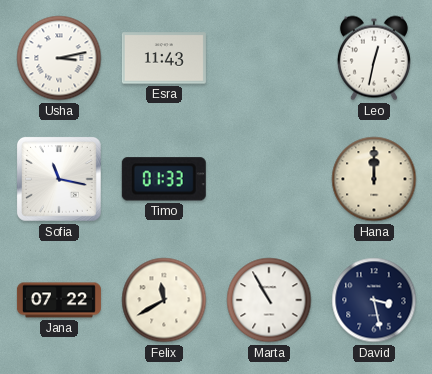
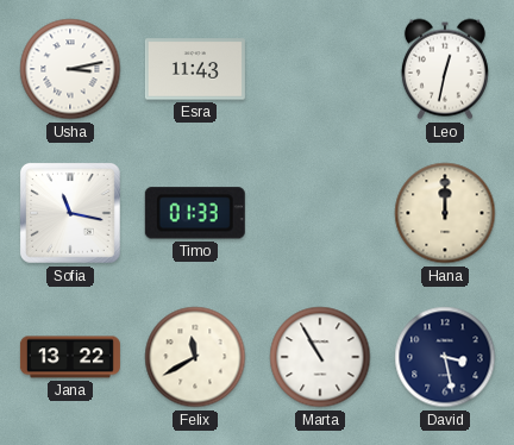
Jana: 07:22 -> 13:22
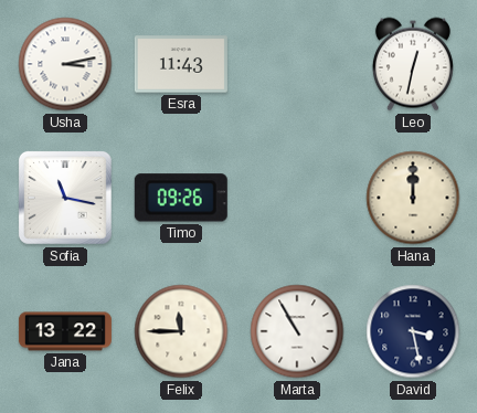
Timo: 01:33 -> 09:26
Felix: 11:40 -> 11:45
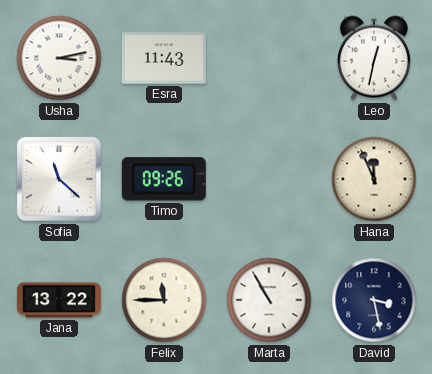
Sofia: 11:17 -> 11:22
Hana: 12:00 -> 11:56
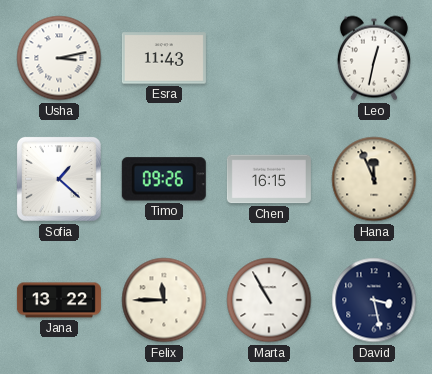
Sofia: 11:22 -> 1:22
Chen: none -> 16:15
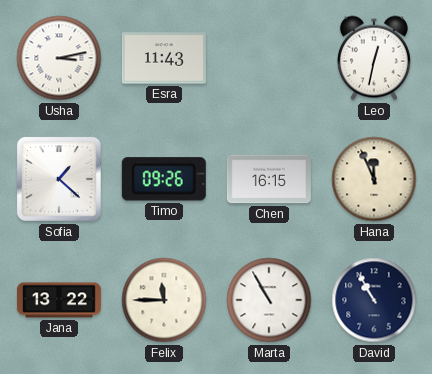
David: 3:28 -> 10:55
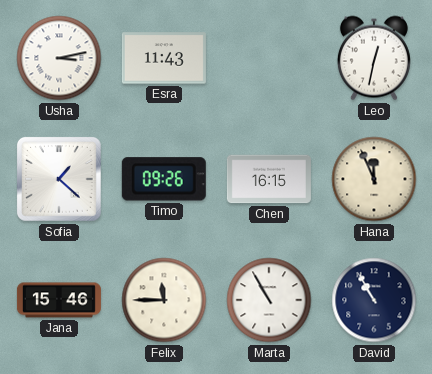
Jana: 13:22 -> 15:46
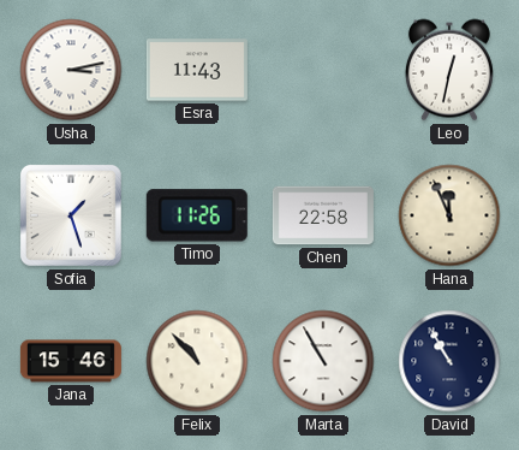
Sofia: 1:22 -> 1:27
Timo: 09:26 -> 11:26
Chen: 16:15 -> 22:58
Felix: 11:45 -> 10:53
